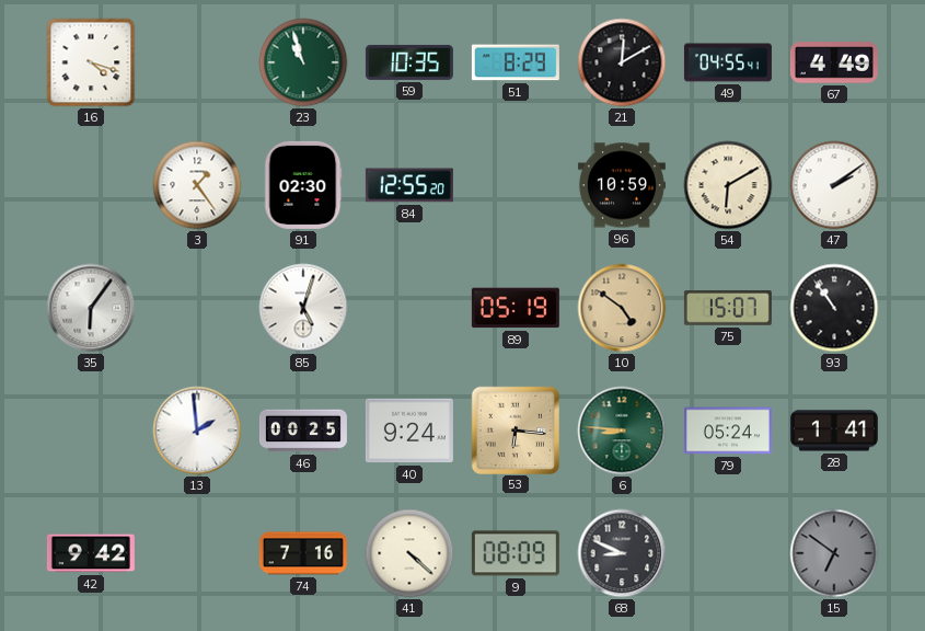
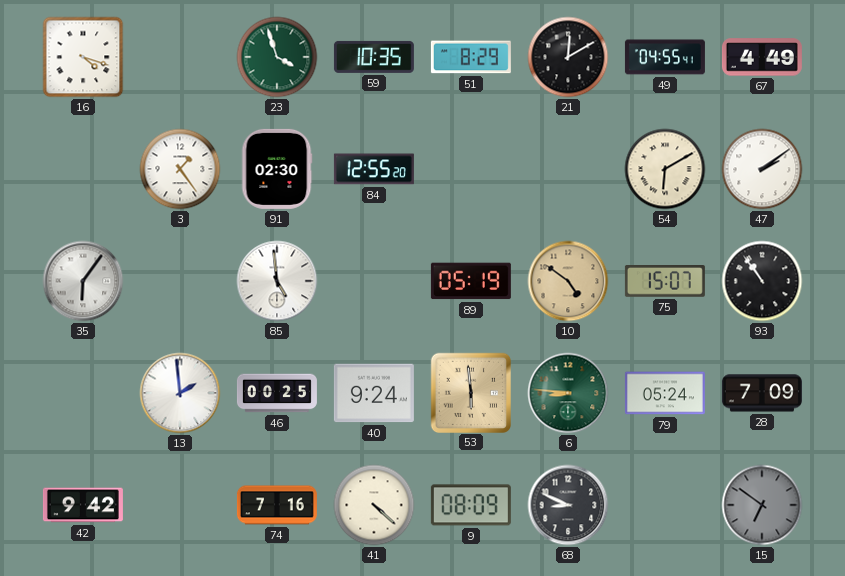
23: 10:57 -> 3:57
96: 10:59 -> none
85: 5:03 -> 4:59
53: 6:16 -> 5:59
28: 1:41 -> 7:09
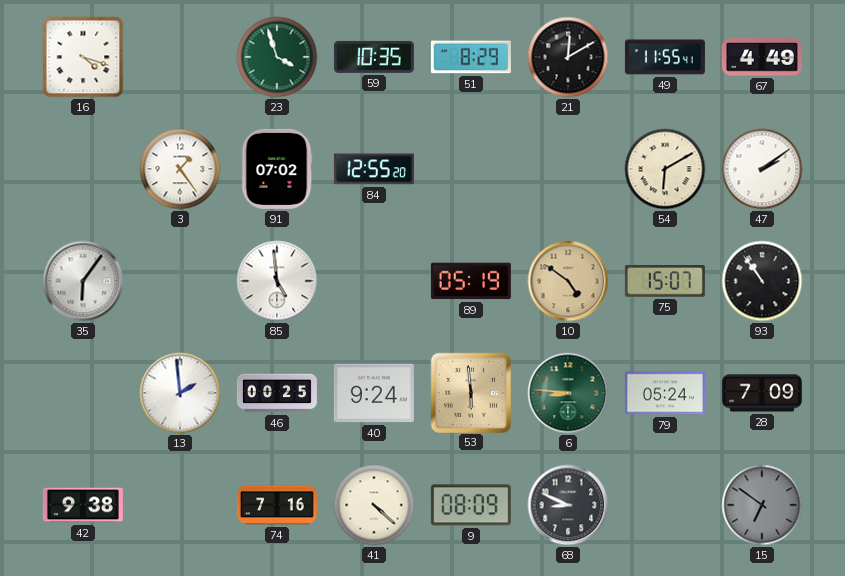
49: 04:55 -> 11:55
91: 02:30 -> 07:02
42: 9:42 -> 9:38
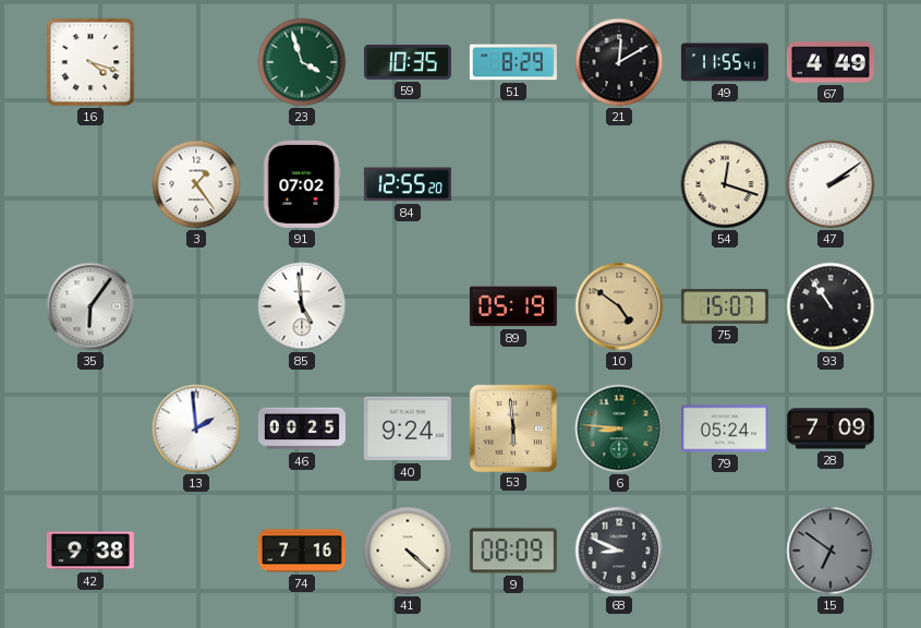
54: 6:10 -> 12:18
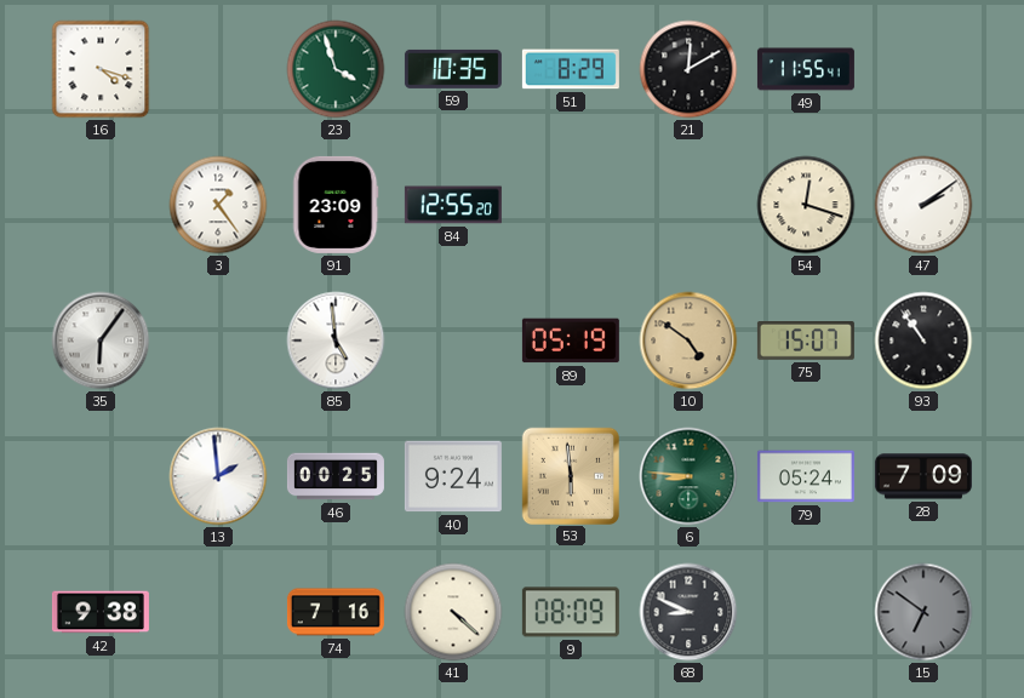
67: 4:49 -> none
91: 07:02 -> 23:09
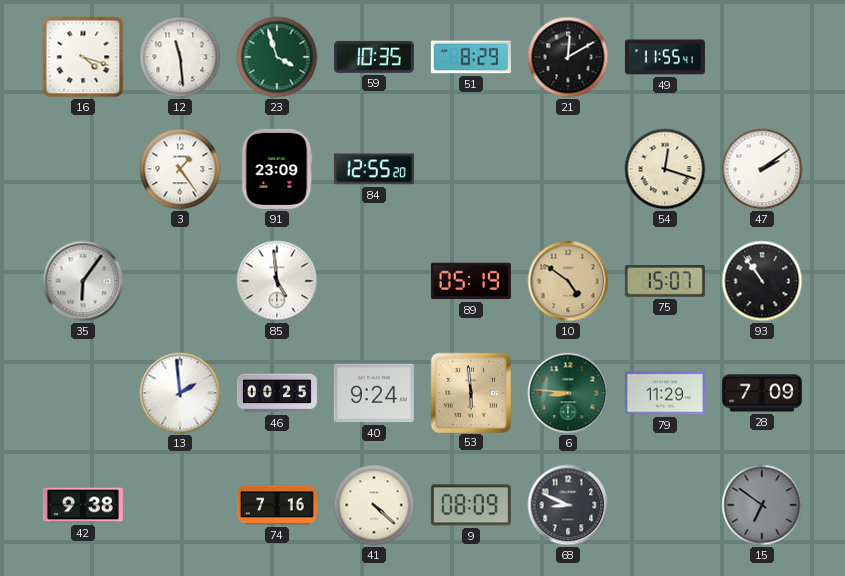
12: none -> 11:29
79: 05:24 -> 11:29
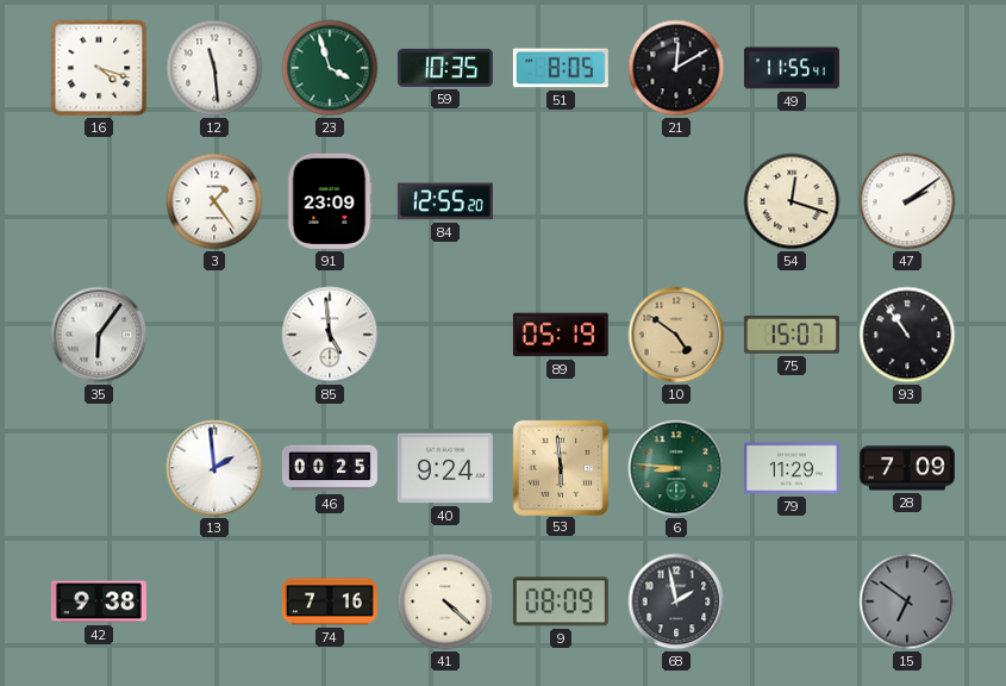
51: 8:29 -> 8:05
68: 8:49 -> 1:58
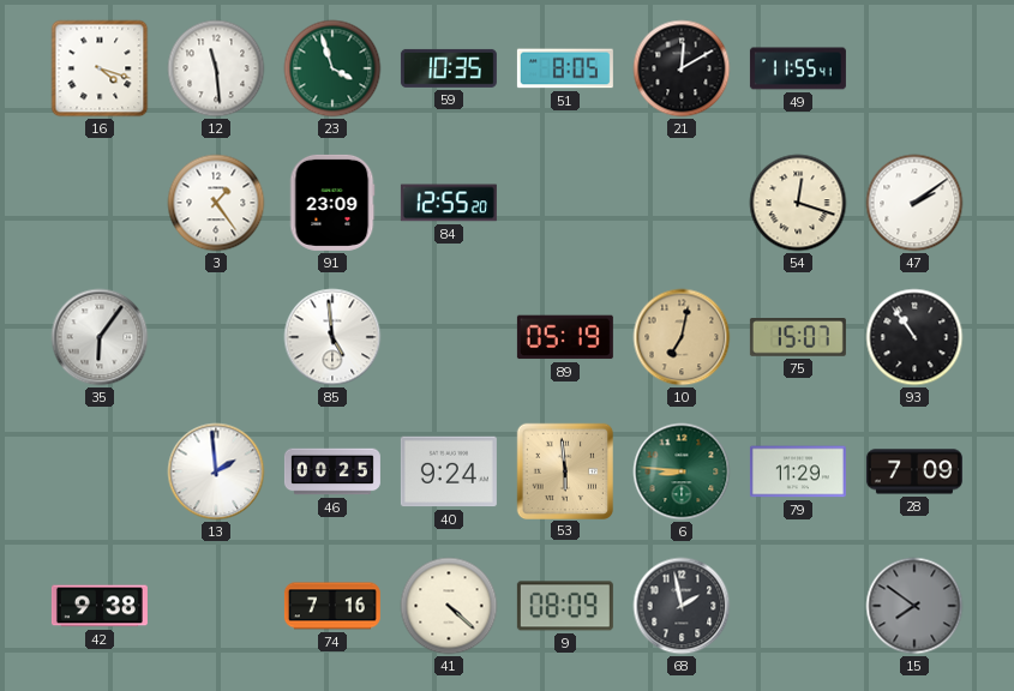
10: 4:51 -> 7:02
15: 6:51 -> 7:51
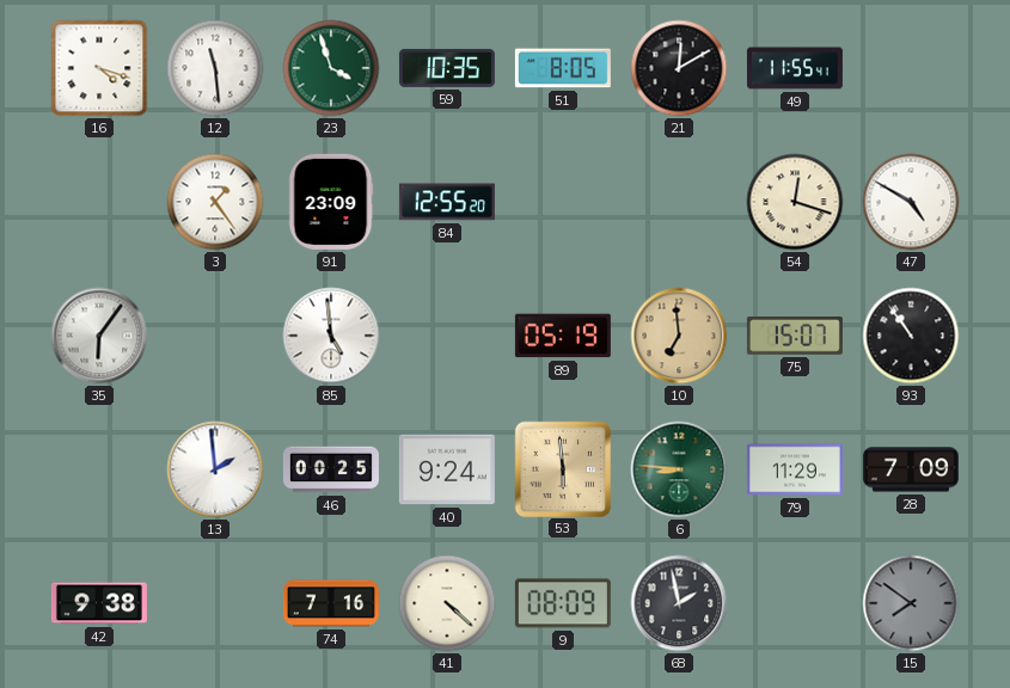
47: 2:09 -> 4:50
10: 7:02 -> 6:59
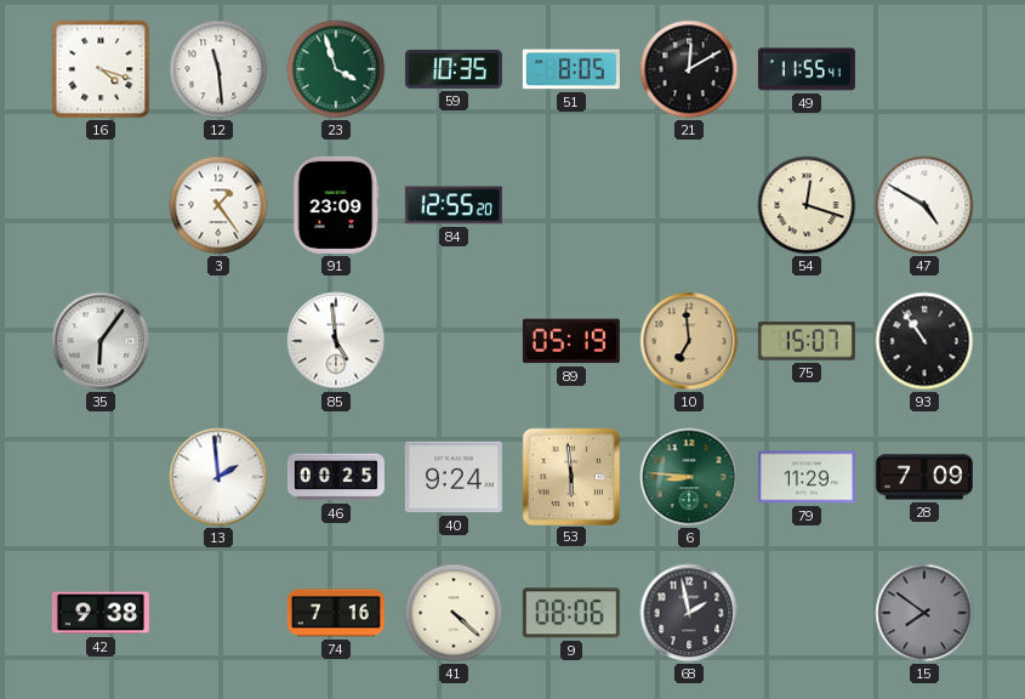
9: 08:09 -> 08:06
